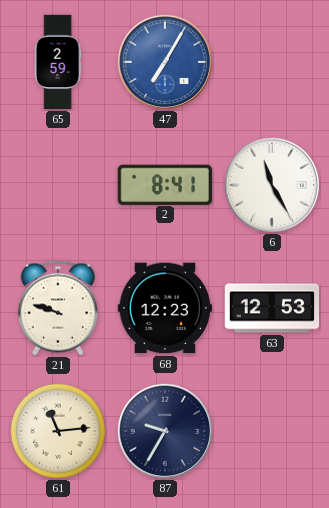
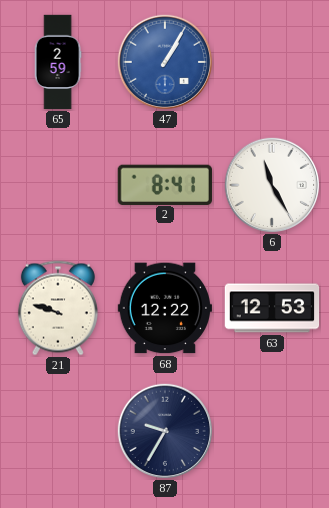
47: 7:05 -> 1:05
68: 12:23 -> 12:22
61: 11:14 -> none
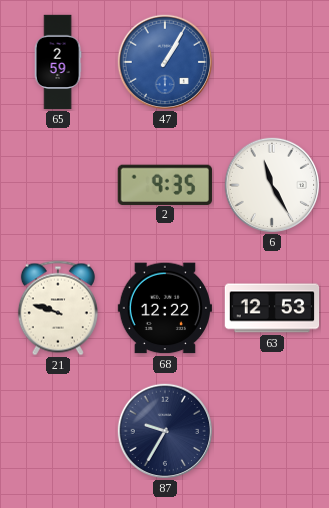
2: 8:41 -> 9:35
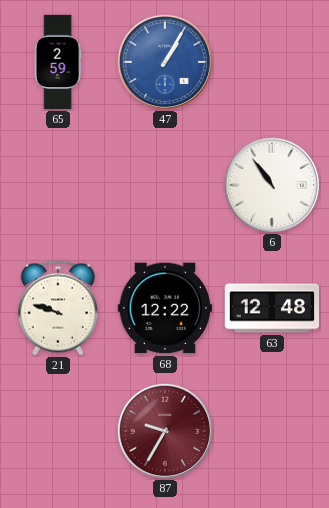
2: 9:35 -> none
6: 11:25 -> 10:54
63: 12:53 -> 12:48
87 dial: navy -> burgundy
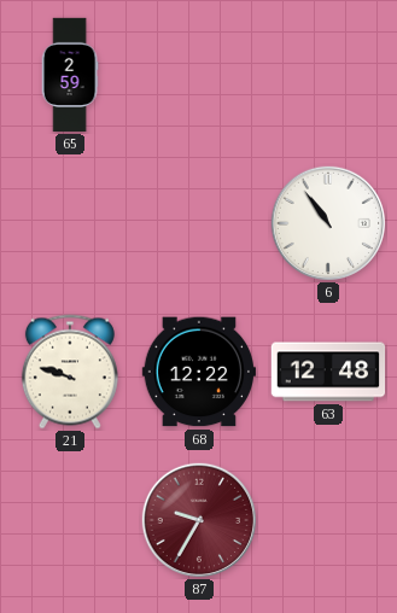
47: 1:05 -> none
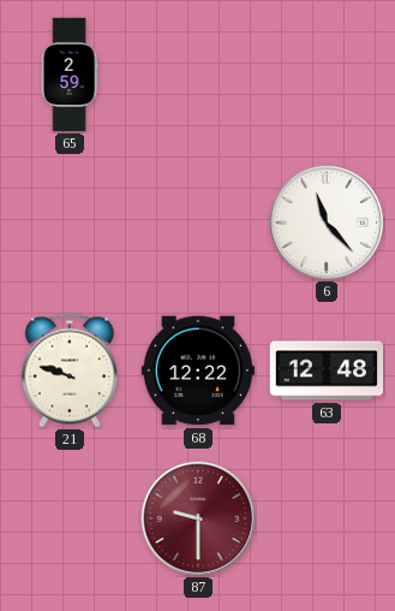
6: 10:54 -> 11:23
87: 9:35 -> 9:30
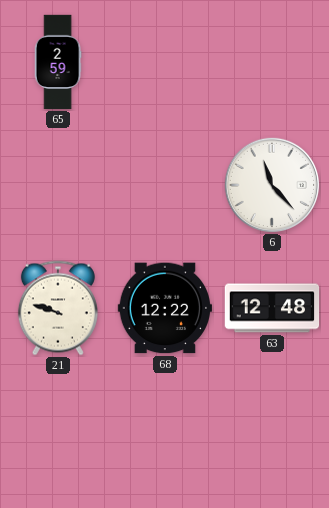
87: 9:30 -> none
